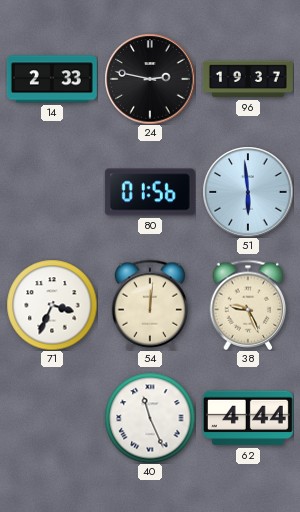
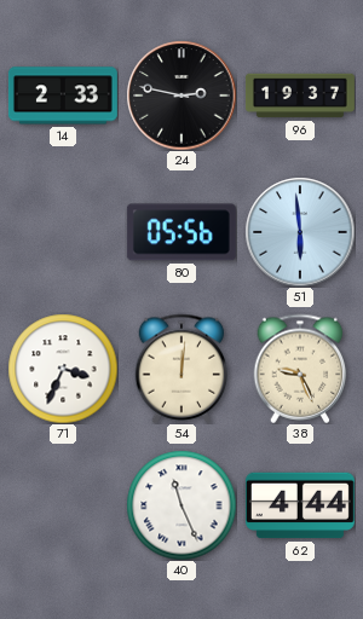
80: 01:56 -> 05:56
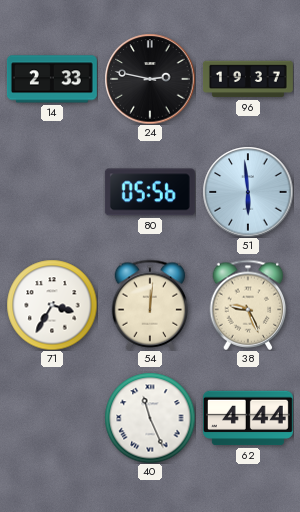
71: 3:34 -> 3:35
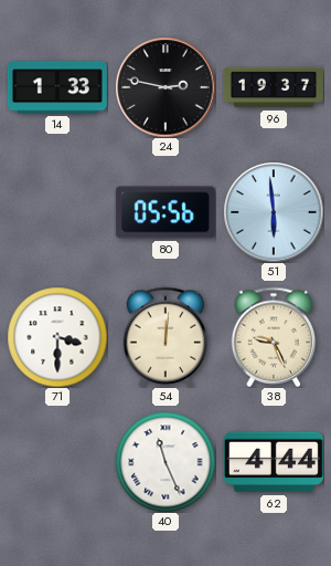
14: 2:33 -> 1:33
71: 3:35 -> 3:30
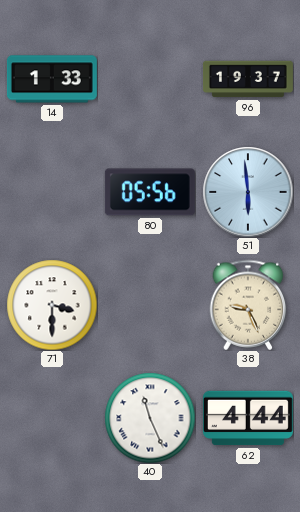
24: 2:47 -> none
54: 12:01 -> none
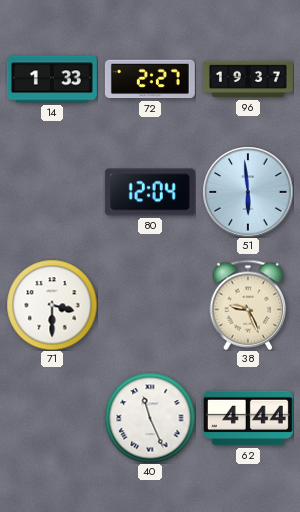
72: none -> 2:27
80: 05:56 -> 12:04
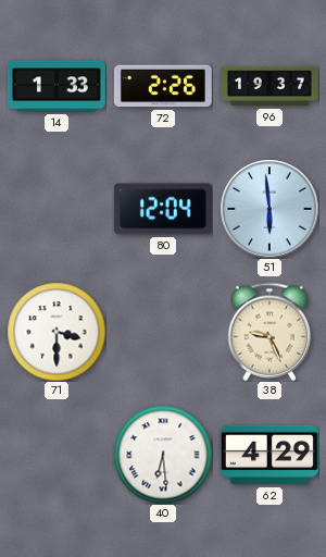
72: 2:27 -> 2:26
40: 11:26 -> 6:29
62: 4:44 -> 4:29
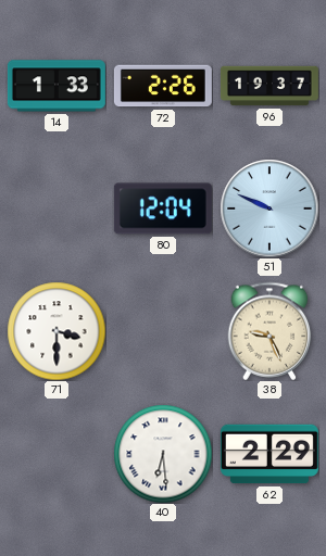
51: 5:59 -> 9:49
62: 4:29 -> 2:29
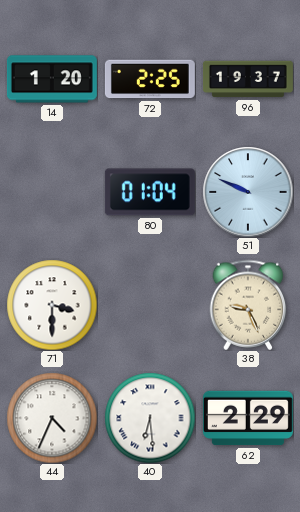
14: 1:33 -> 1:20
72: 2:26 -> 2:25
80: 12:04 -> 01:04
44: none -> 4:34
